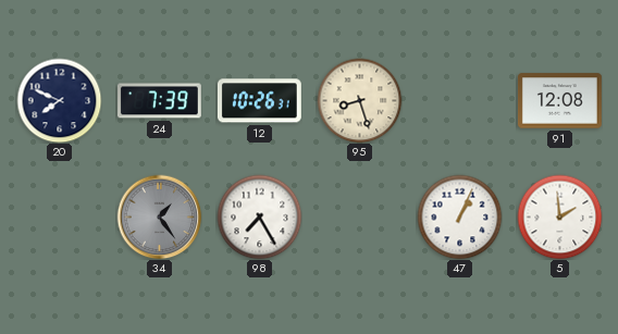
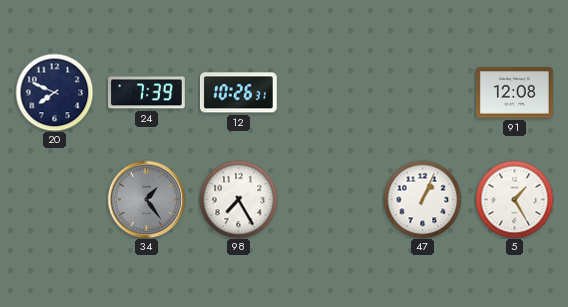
95: 8:27 -> none
5: 1:59 -> 1:25
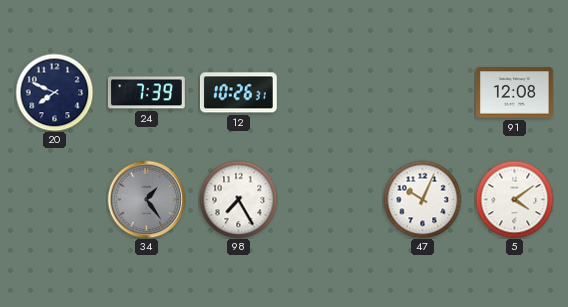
47: 1:04 -> 10:04
5: 1:25 -> 4:09
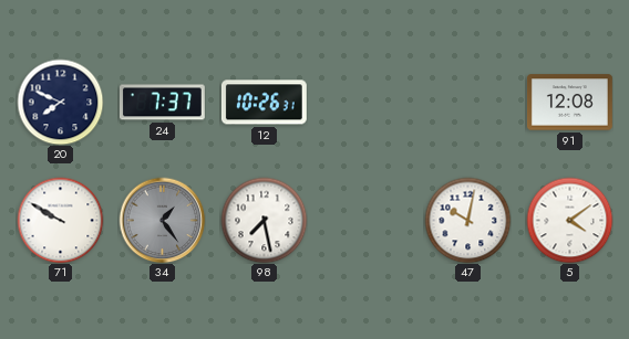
24: 7:39 -> 7:37
71: none -> 9:50
98: 7:25 -> 7:28
47: 10:04 -> 10:02
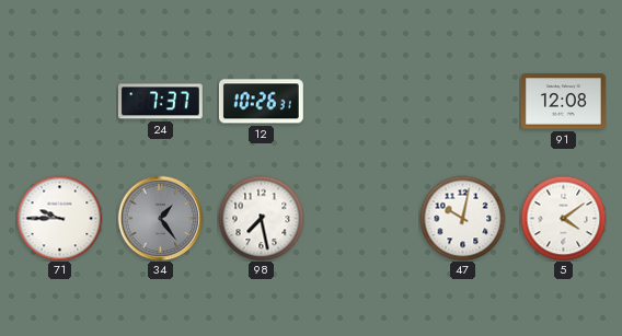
20: 7:49 -> none
71: 9:50 -> 9:45
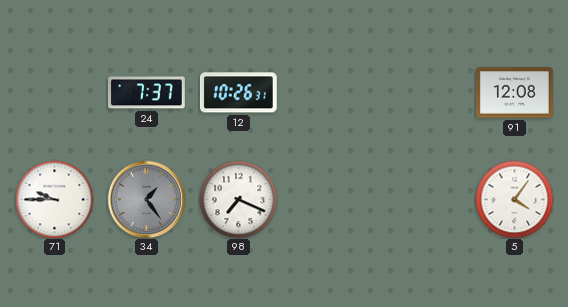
98: 7:28 -> 7:19
47: 10:02 -> none
5: 4:09 -> 4:06
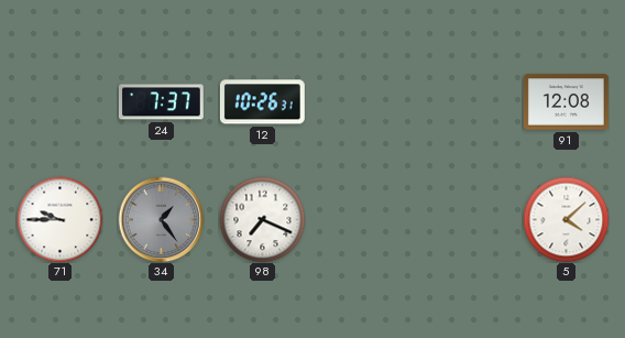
5: 4:06 -> 4:08
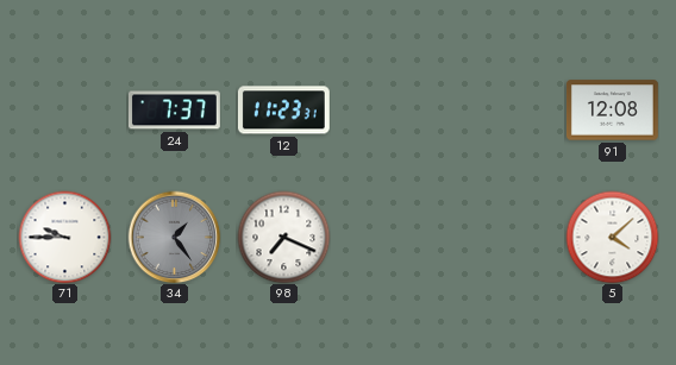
12: 10:26 -> 11:23
